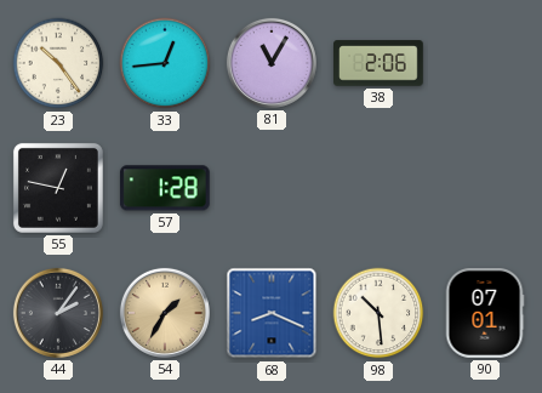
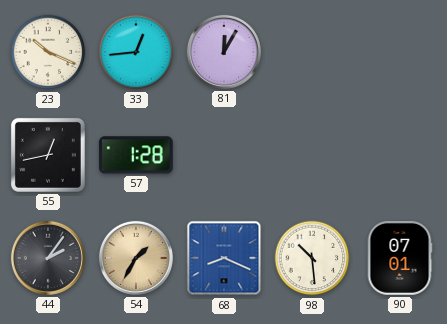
23: 10:24 -> 10:19
81: 11:05 -> 12:05
38: 2:06 -> none
55: 12:47 -> 12:43
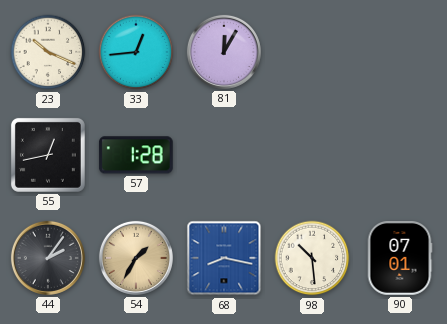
68: 8:19 -> 8:17
